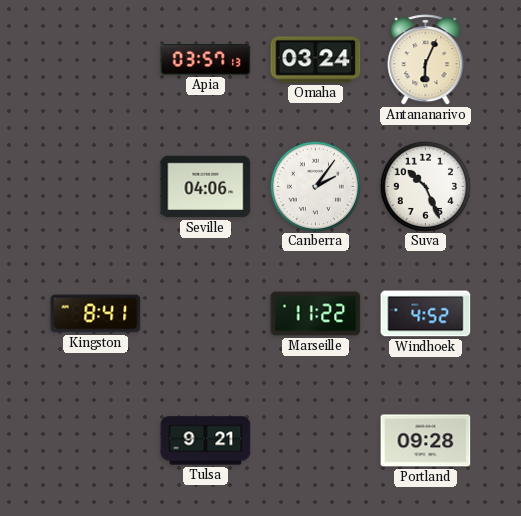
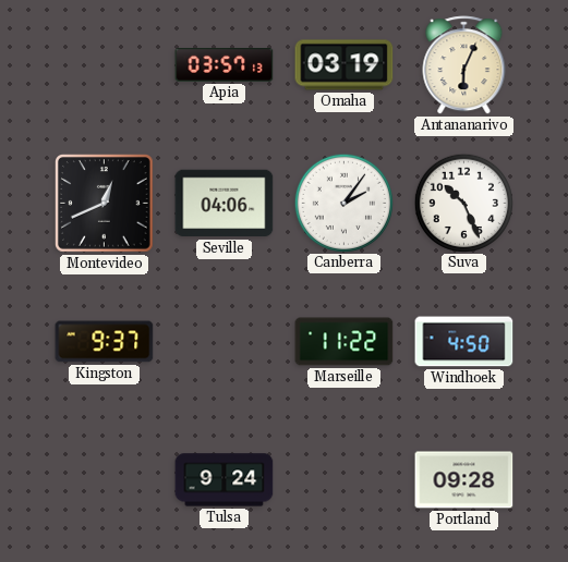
Omaha: 03:24 -> 03:19
Montevideo: none -> 12:41
Kingston: 8:41 -> 9:37
Windhoek: 4:52 -> 4:50
Tulsa: 9:21 -> 9:24
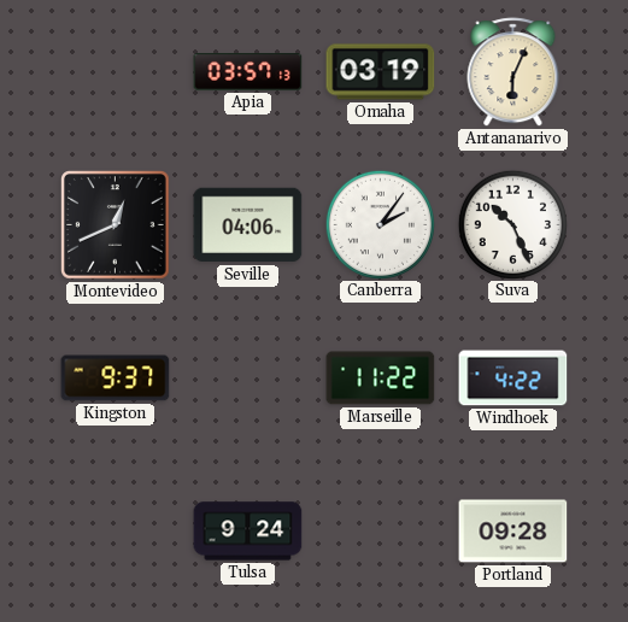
Windhoek: 4:50 -> 4:22
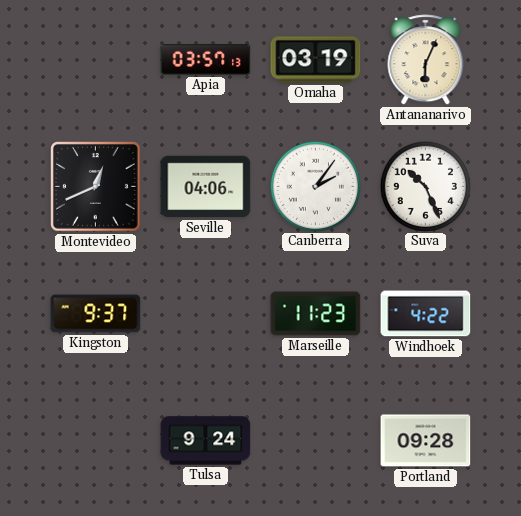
Marseille: 11:22 -> 11:23
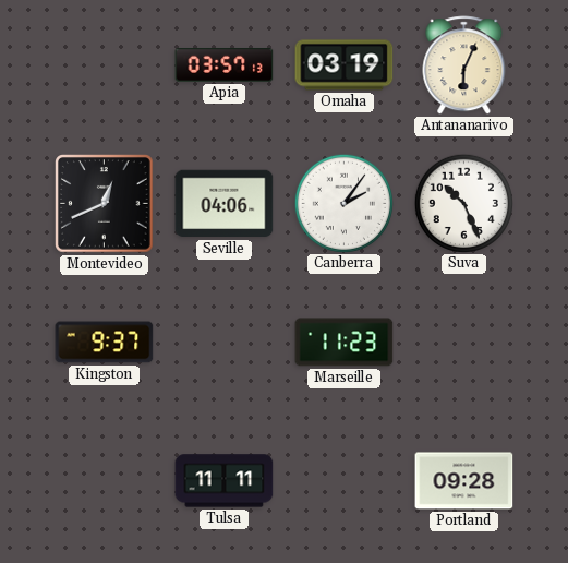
Windhoek: 4:22 -> none
Tulsa: 9:24 -> 11:11
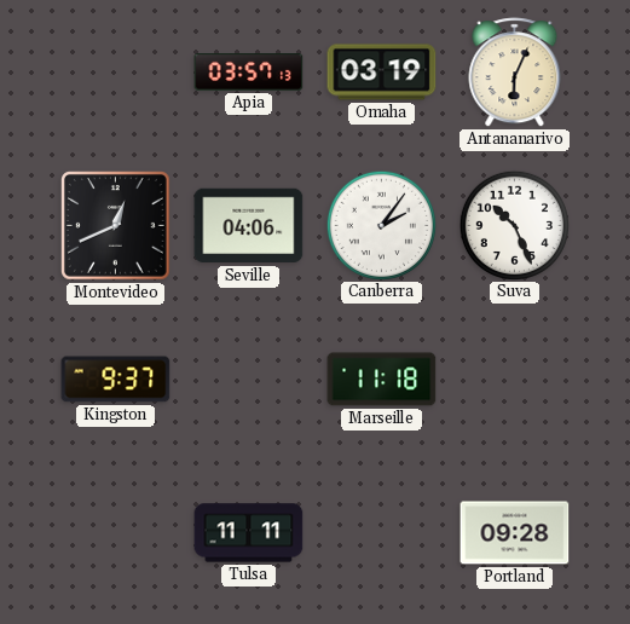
Marseille: 11:23 -> 11:18
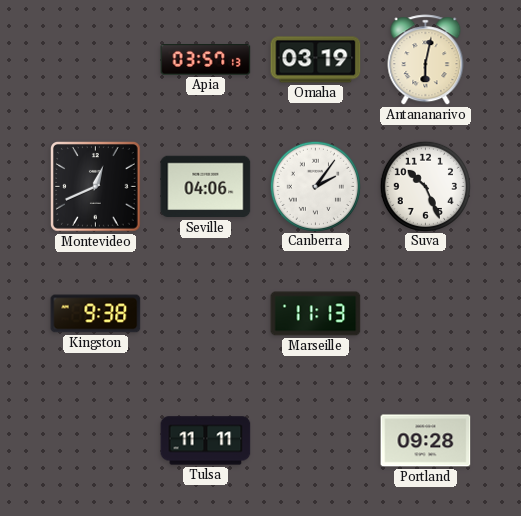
Antananarivo: 6:04 -> 6:02
Kingston: 9:37 -> 9:38
Marseille: 11:18 -> 11:13
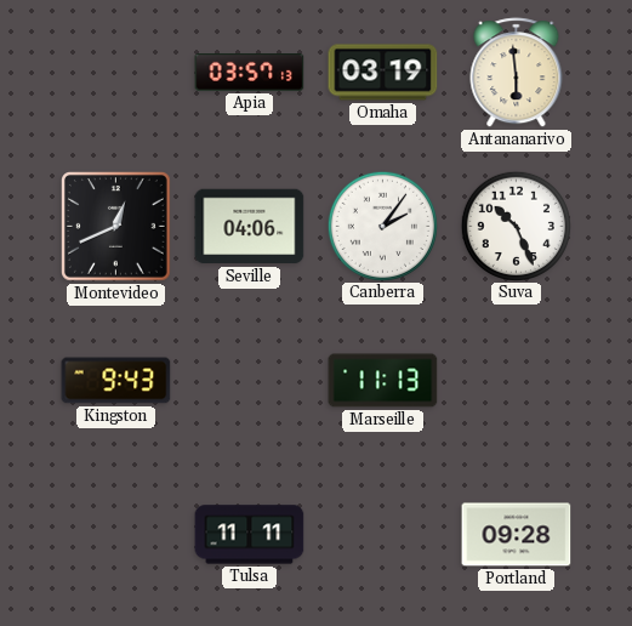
Antananarivo: 6:02 -> 5:59
Kingston: 9:38 -> 9:43
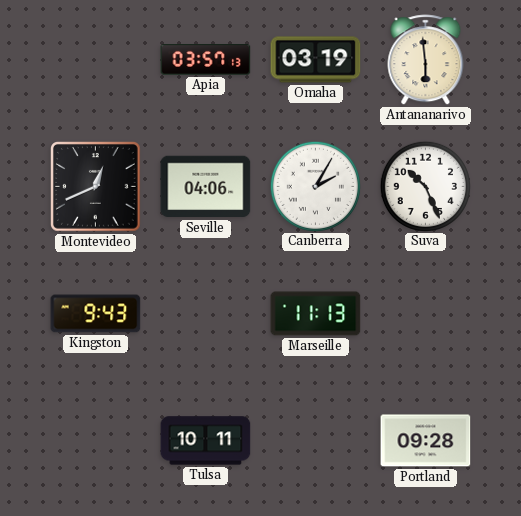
Canberra: 2:06 -> 2:05
Tulsa: 11:11 -> 10:11
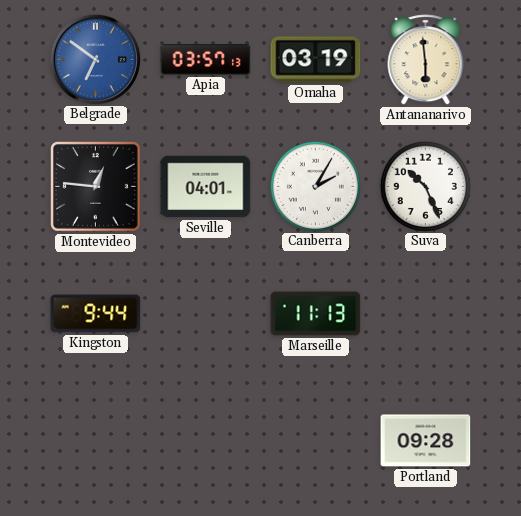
Belgrade: none -> 6:51
Montevideo: 12:41 -> 12:46
Seville: 04:06 -> 04:01
Kingston: 9:43 -> 9:44
Tulsa: 10:11 -> none
